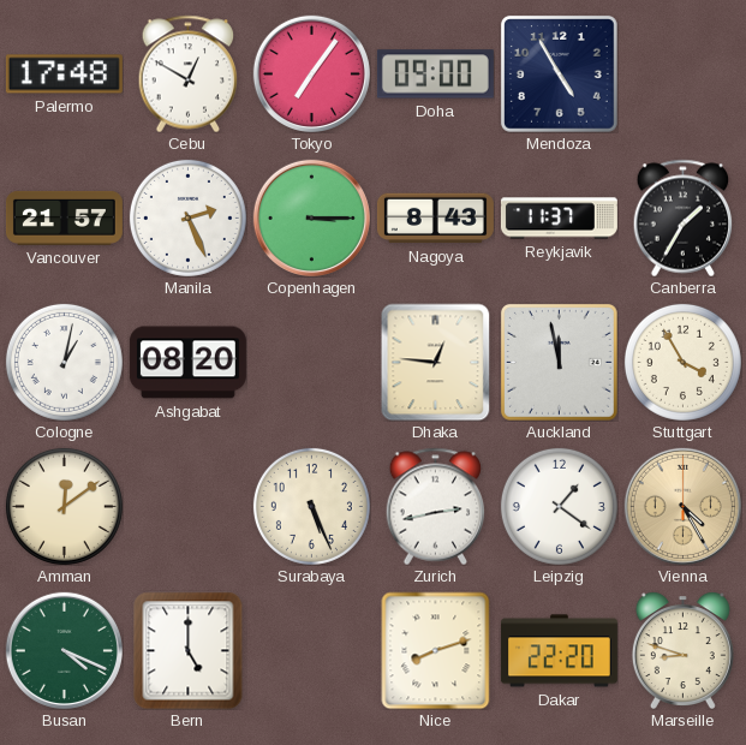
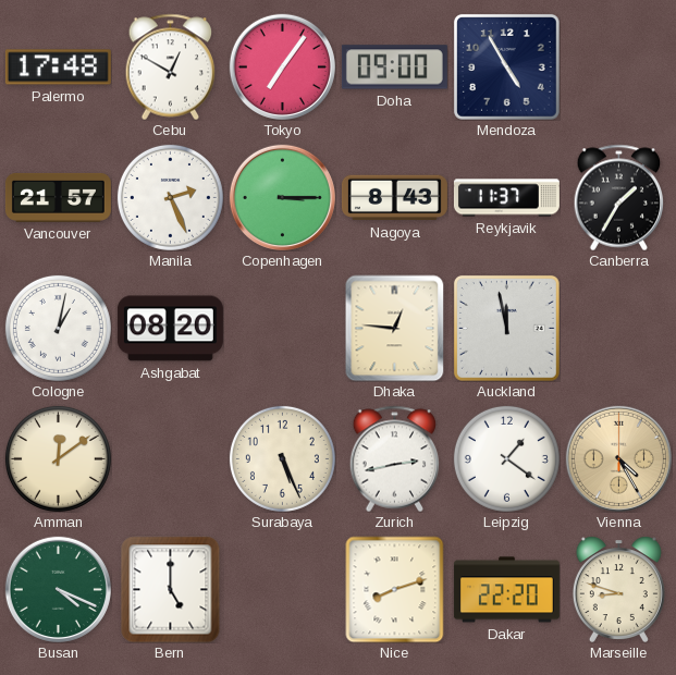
Stuttgart: 3:55 -> none
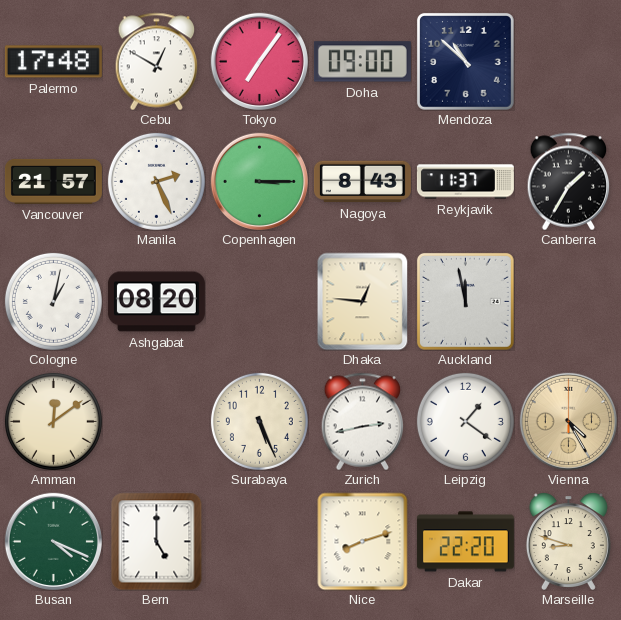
Mendoza: 4:55 -> 10:52
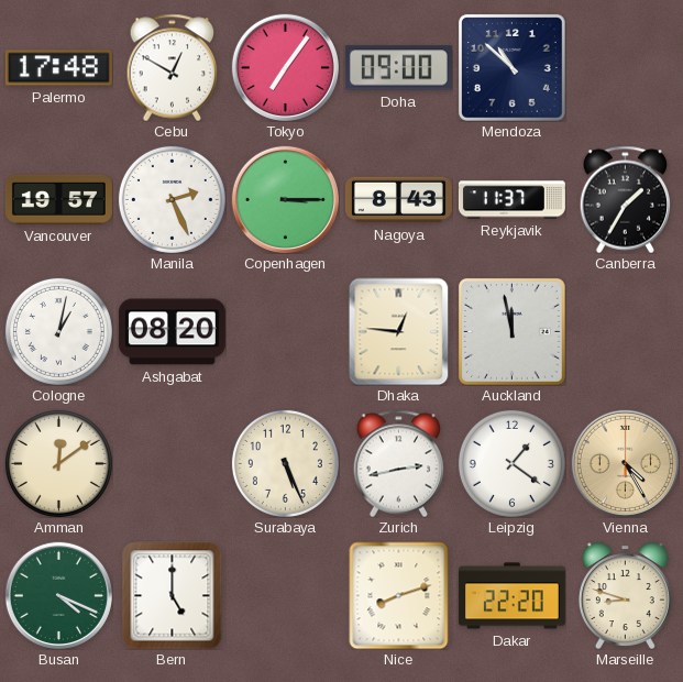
Vancouver: 21:57 -> 19:57
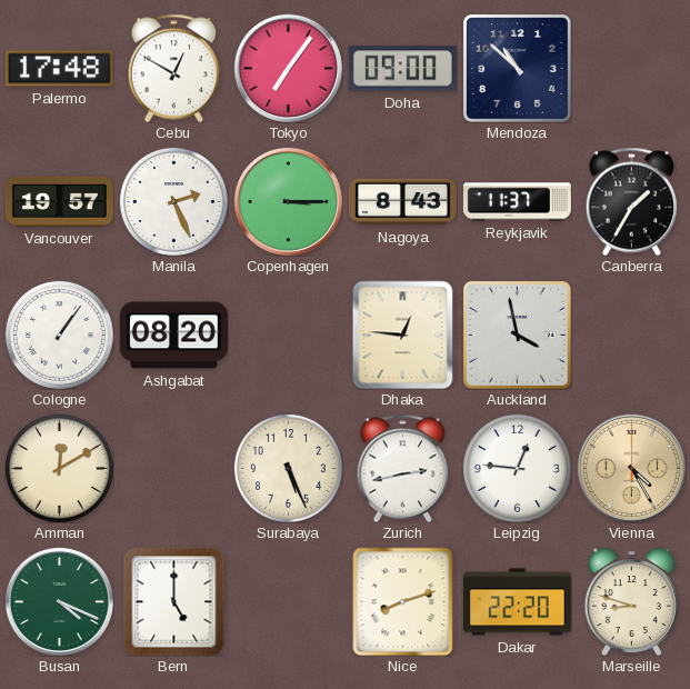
Cologne: 1:02 -> 1:06
Auckland: 11:58 -> 3:58
Amman: 12:09 -> 12:10
Leipzig: 1:21 -> 12:46
